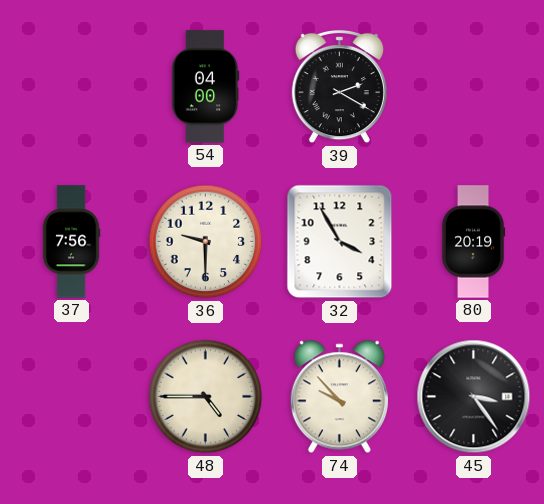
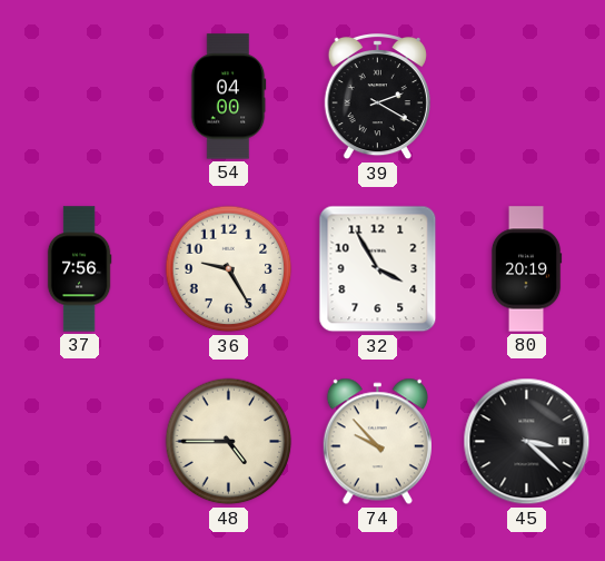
36: 9:30 -> 9:25
45: 3:24 -> 3:22
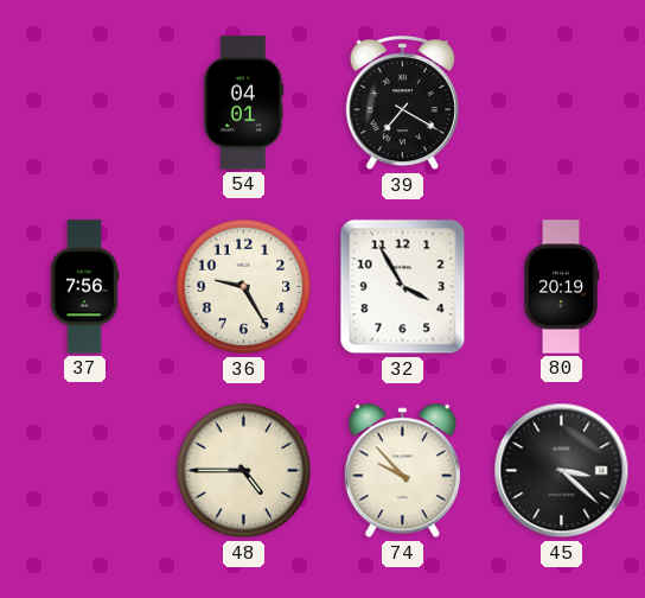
54: 04:00 -> 04:01
39: 2:20 -> 7:20
